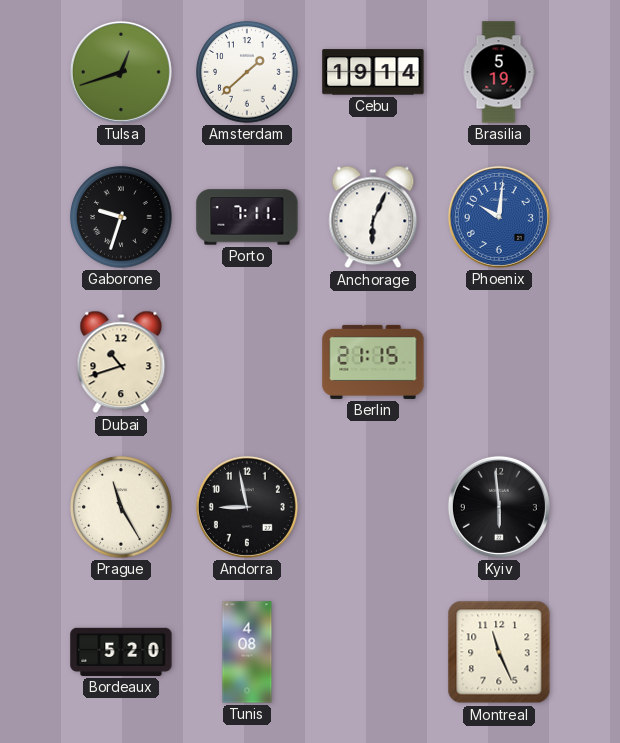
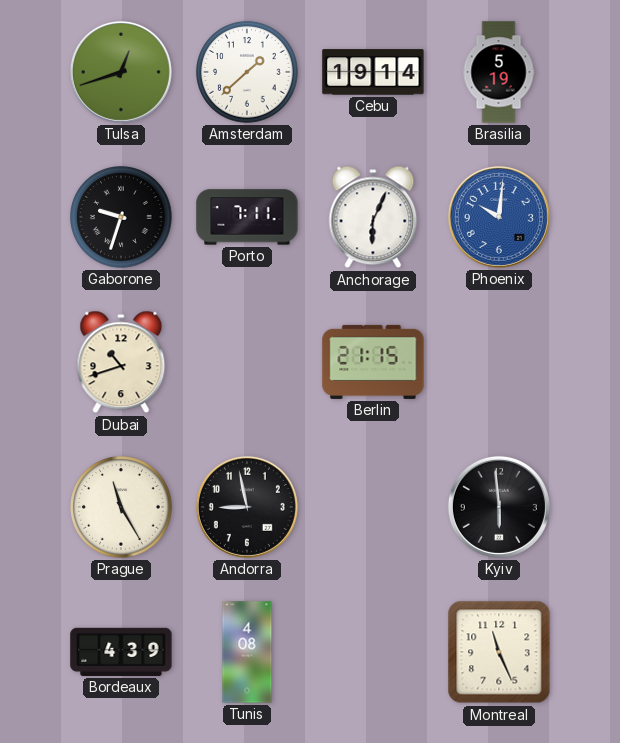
Bordeaux: 5:20 -> 4:39
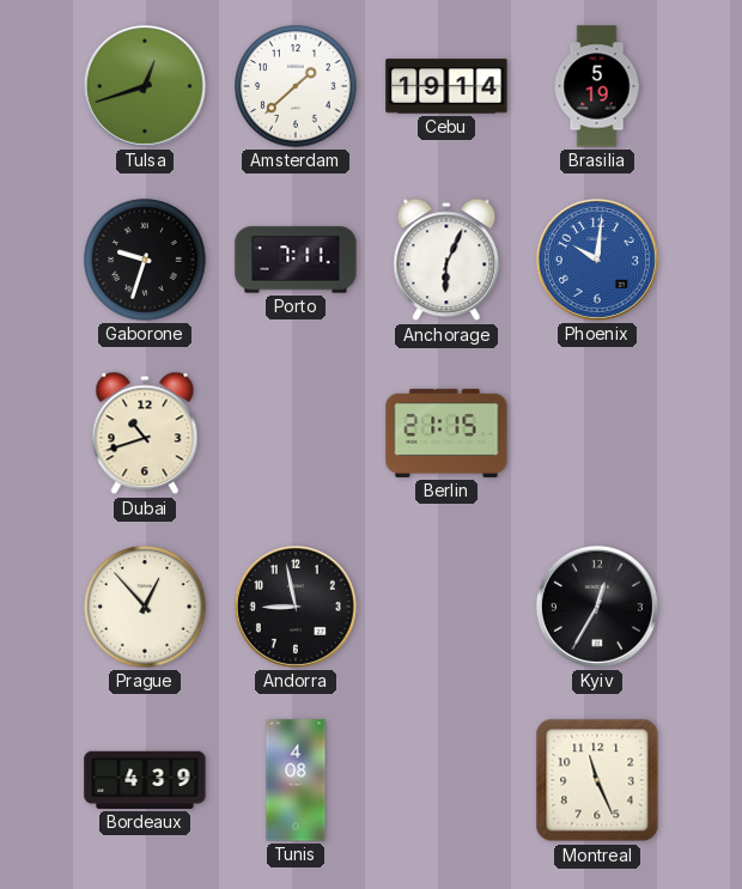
Prague: 11:25 -> 12:53
Kyiv: 5:59 -> 12:35
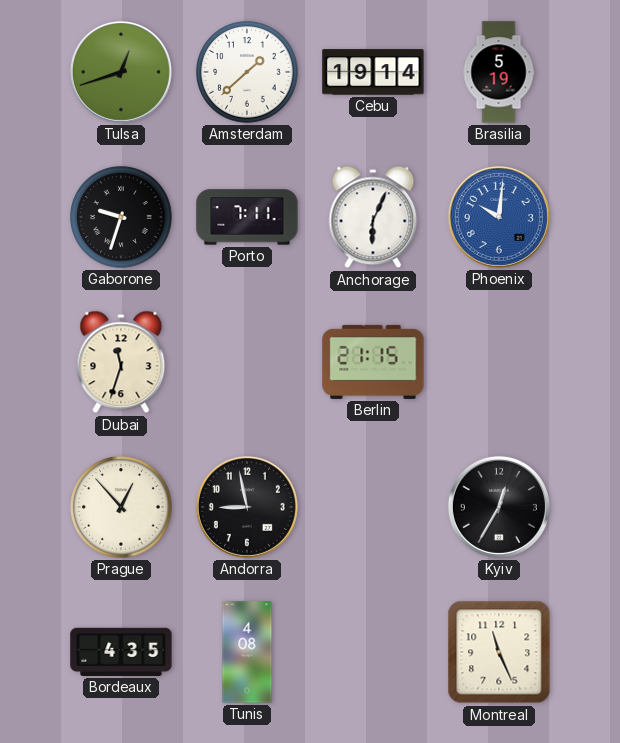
Dubai: 10:42 -> 11:33
Bordeaux: 4:39 -> 4:35
